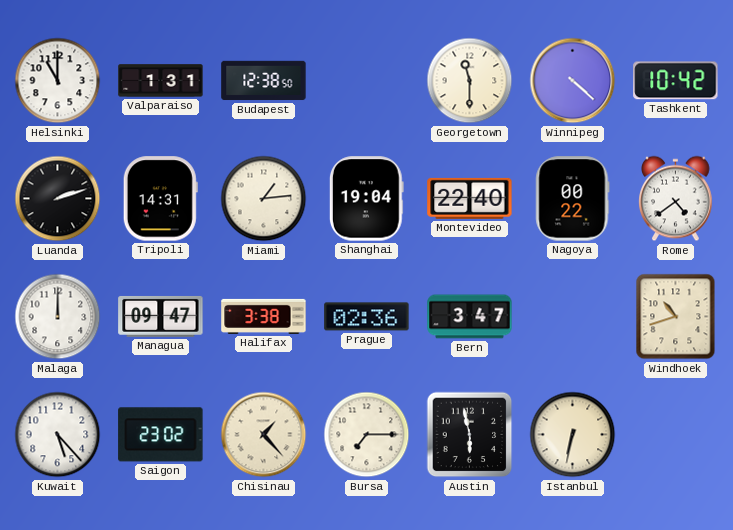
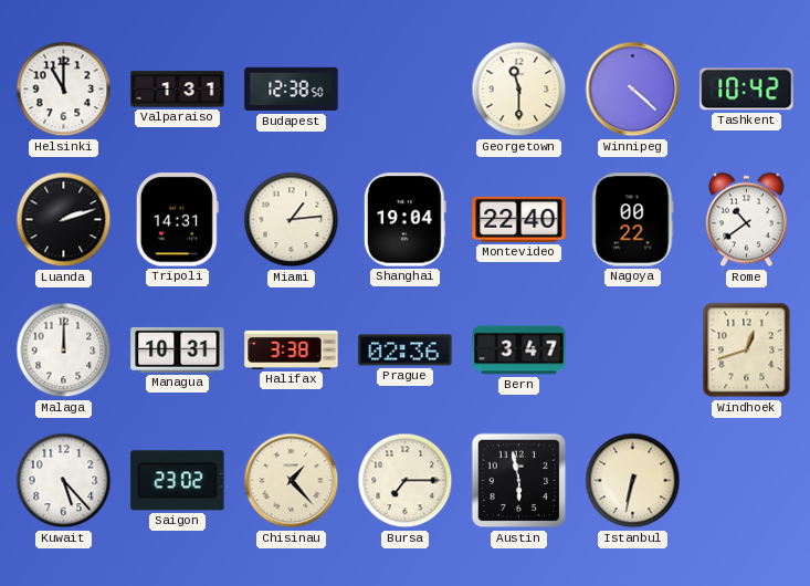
Rome: 4:39 -> 10:39
Managua: 09:47 -> 10:31
Windhoek: 10:42 -> 12:42
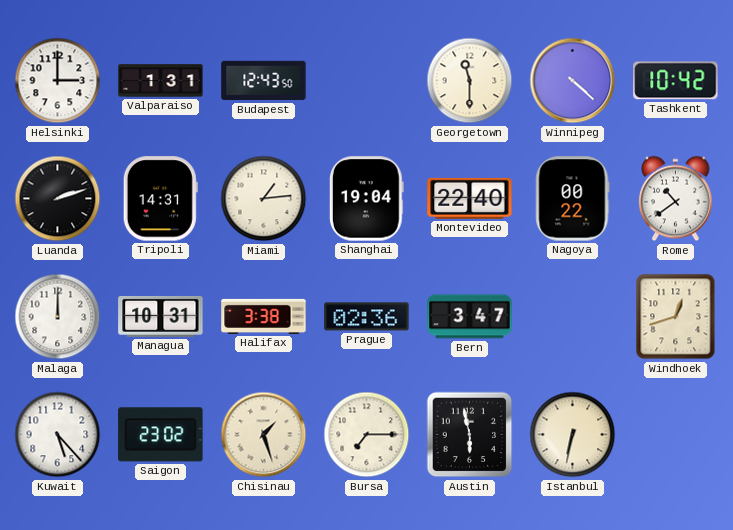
Helsinki: 11:00 -> 3:00
Budapest: 12:38 -> 12:43
Chisinau: 1:23 -> 1:27
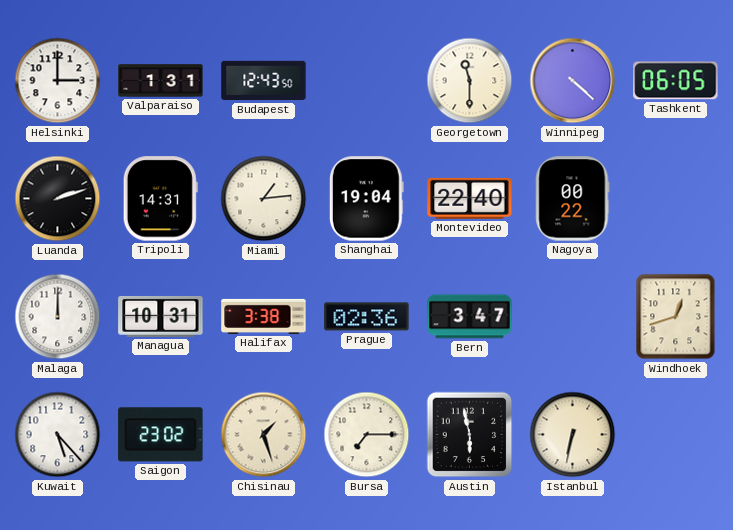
Tashkent: 10:42 -> 06:05
Rome: 10:39 -> none
